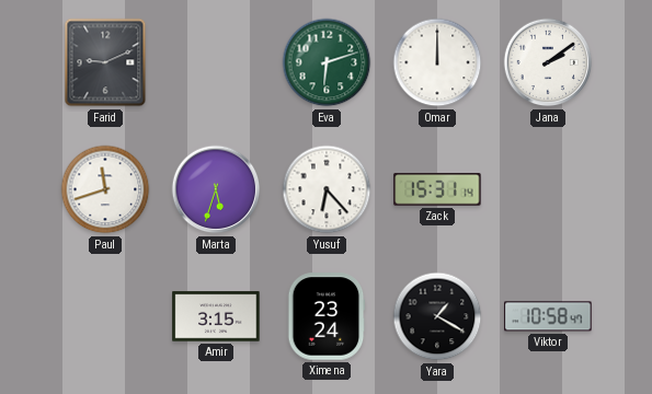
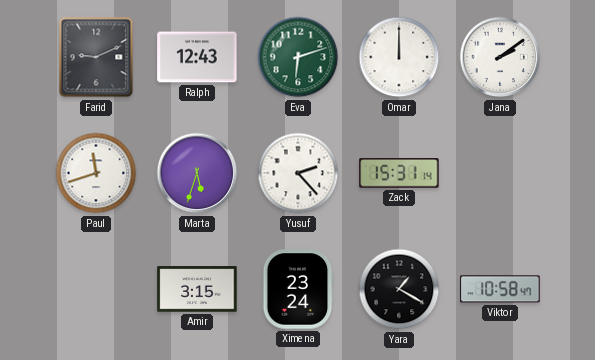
Ralph: none -> 12:43
Yusuf: 6:23 -> 2:23
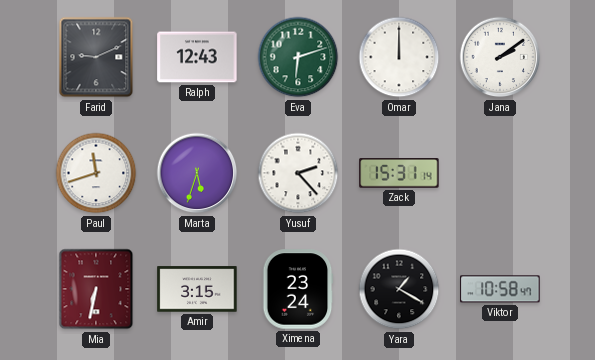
Mia: none -> 6:32
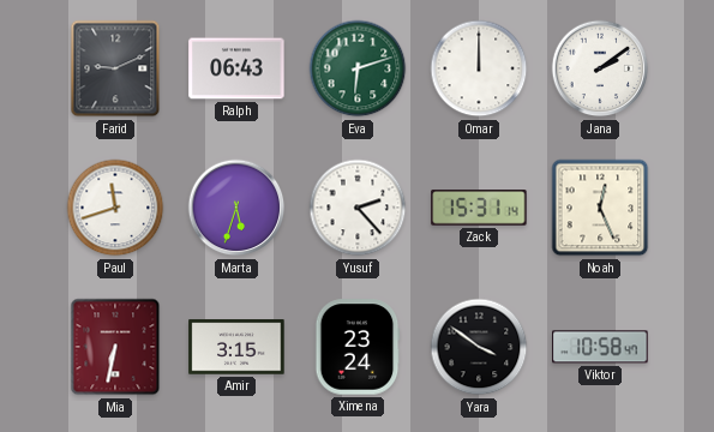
Ralph: 12:43 -> 06:43
Noah: none -> 12:26
Yara: 1:20 -> 3:51
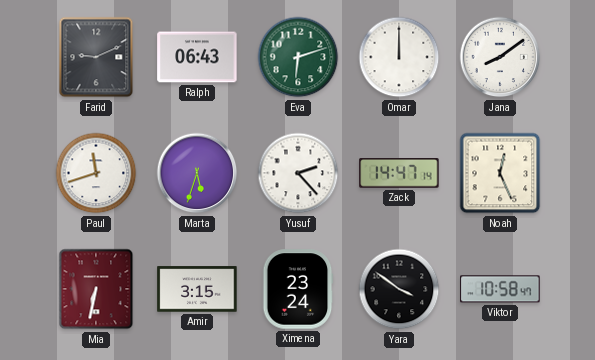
Jana: 2:09 -> 8:09
Zack: 15:31 -> 14:47
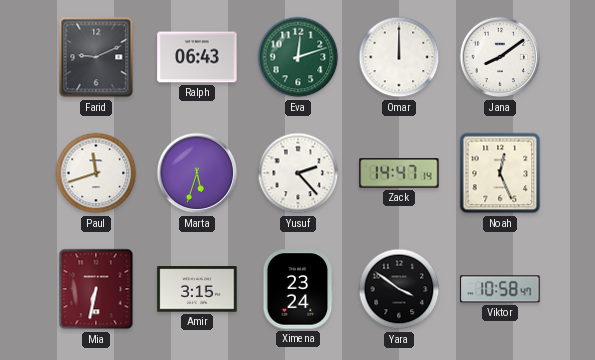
Eva: 6:12 -> 12:12
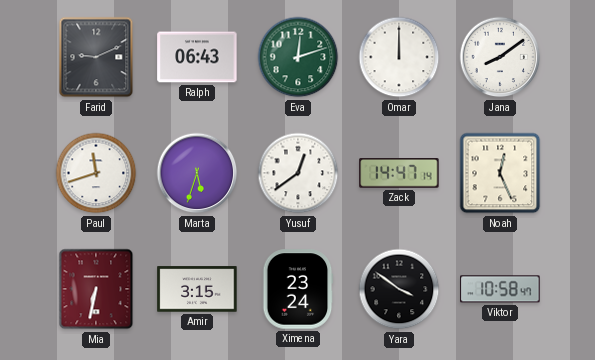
Yusuf: 2:23 -> 12:39
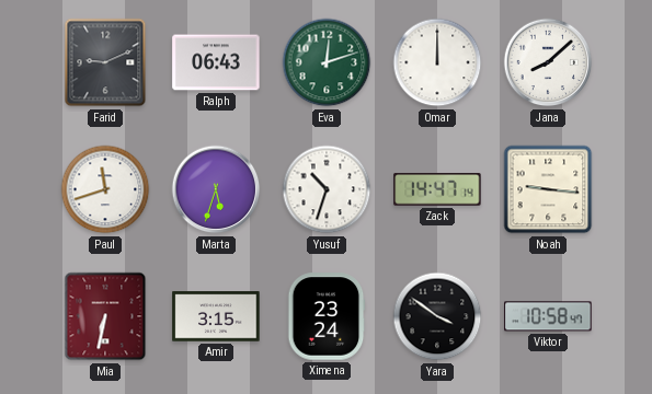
Jana: 8:09 -> 8:08
Yusuf: 12:39 -> 10:33
Noah: 12:26 -> 9:16
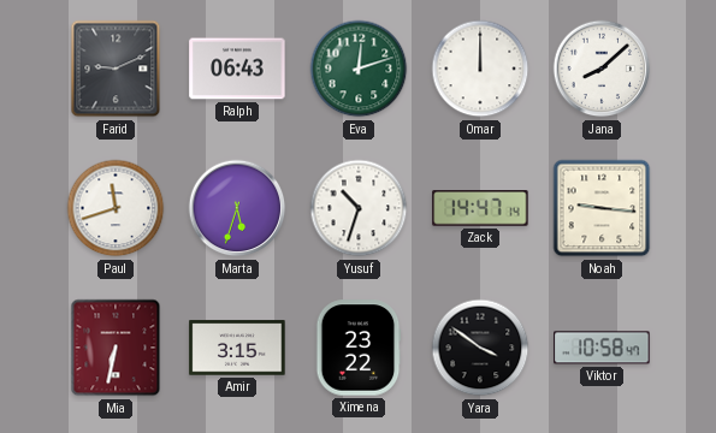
Ximena: 23:24 -> 23:22
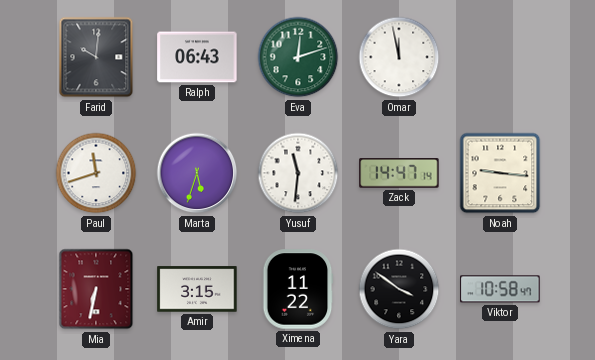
Farid: 9:11 -> 10:01
Omar: 12:00 -> 11:58
Jana: 8:08 -> none
Yusuf: 10:33 -> 11:31
Ximena: 23:22 -> 11:22
